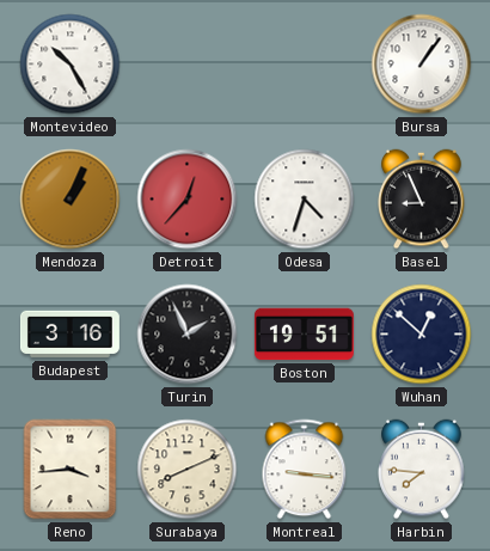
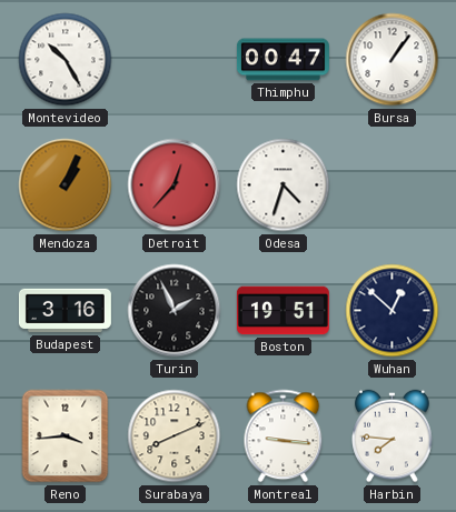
Thimphu: none -> 00:47
Basel: 8:56 -> none
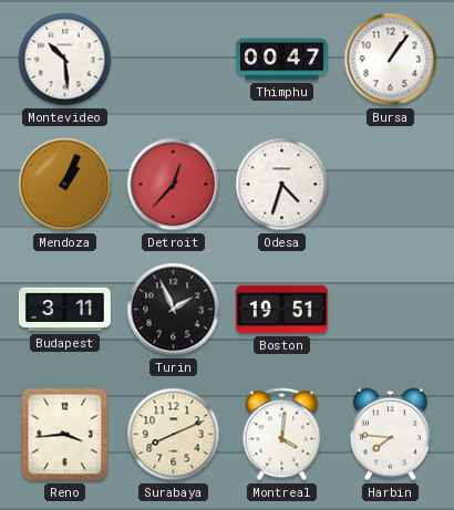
Montevideo: 10:25 -> 10:29
Budapest: 3:16 -> 3:11
Wuhan: 12:52 -> none
Montreal: 9:16 -> 4:01
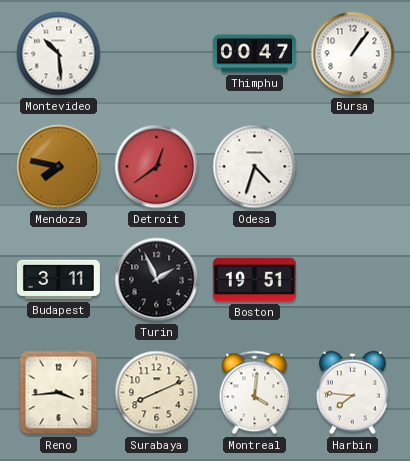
Mendoza: 1:04 -> 7:47
Detroit: 12:37 -> 12:39
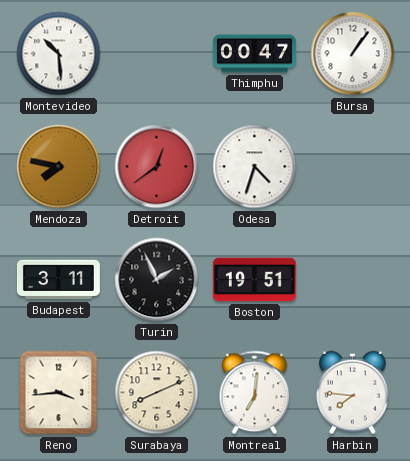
Montreal: 4:01 -> 7:01
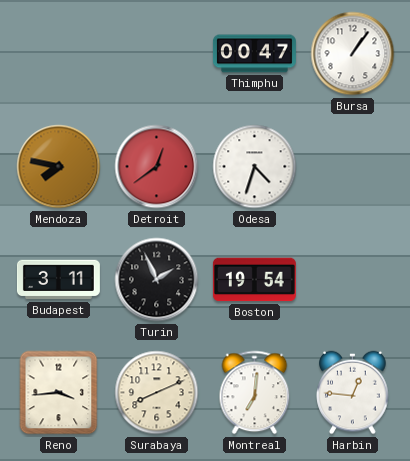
Montevideo: 10:29 -> none
Boston: 19:51 -> 19:54
Harbin: 7:46 -> 12:46
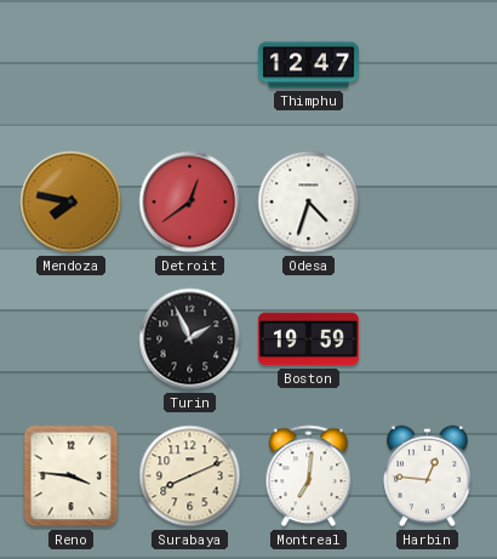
Thimphu: 00:47 -> 12:47
Bursa: 1:06 -> none
Budapest: 3:11 -> none
Boston: 19:54 -> 19:59
Reno: 3:44 -> 3:46
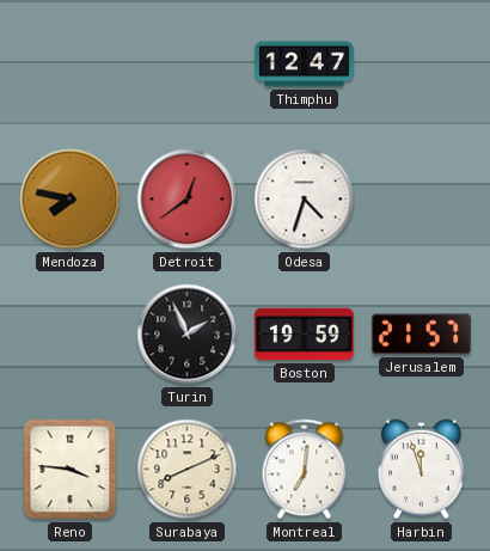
Jerusalem: none -> 21:57
Harbin: 12:46 -> 11:57
